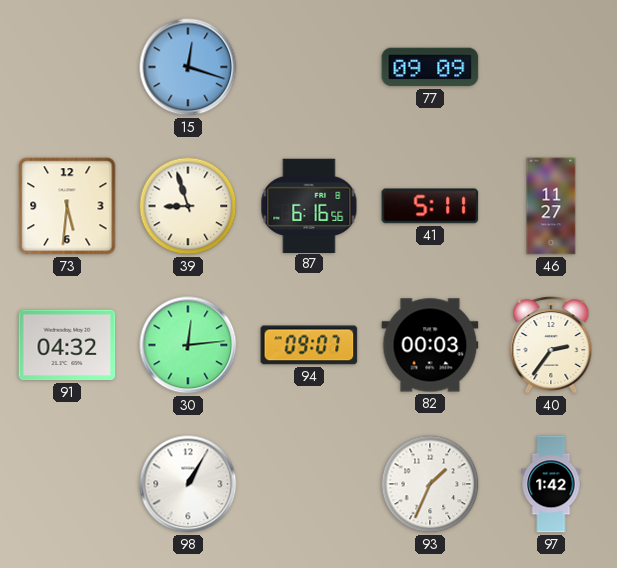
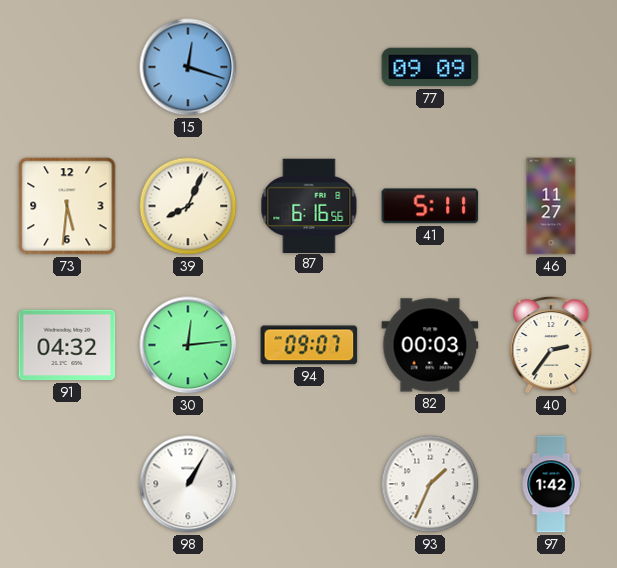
39: 8:57 -> 8:04
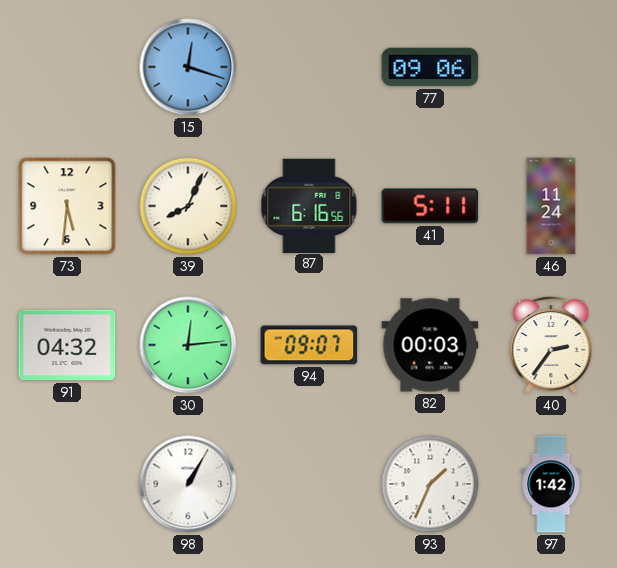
77: 09:09 -> 09:06
46: 11:27 -> 11:24
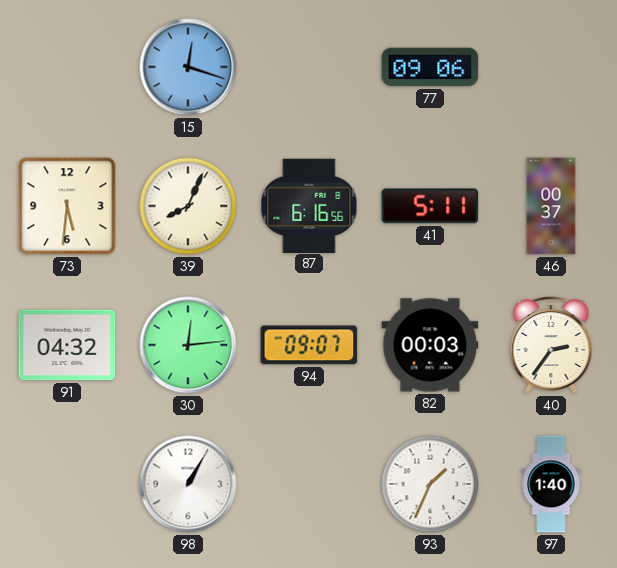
46: 11:24 -> 00:37
97: 1:42 -> 1:40
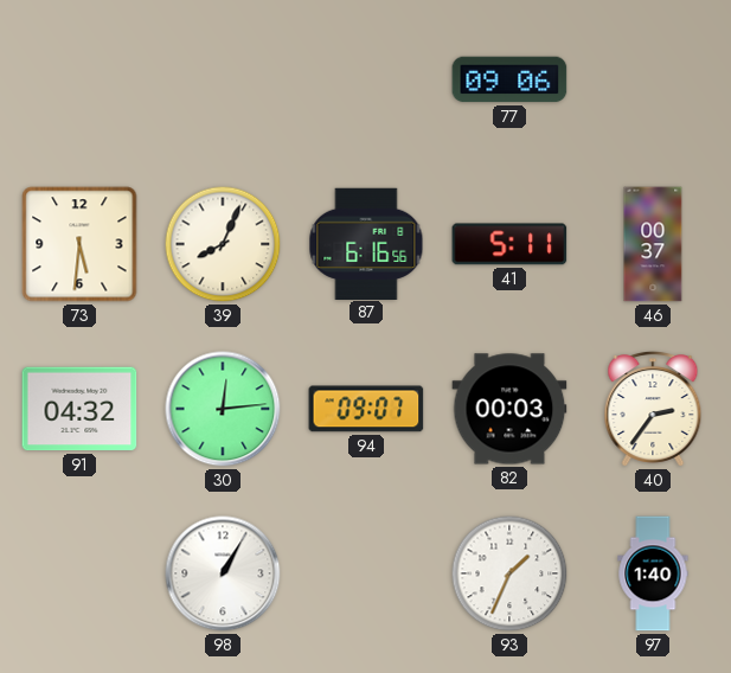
15: 12:18 -> none
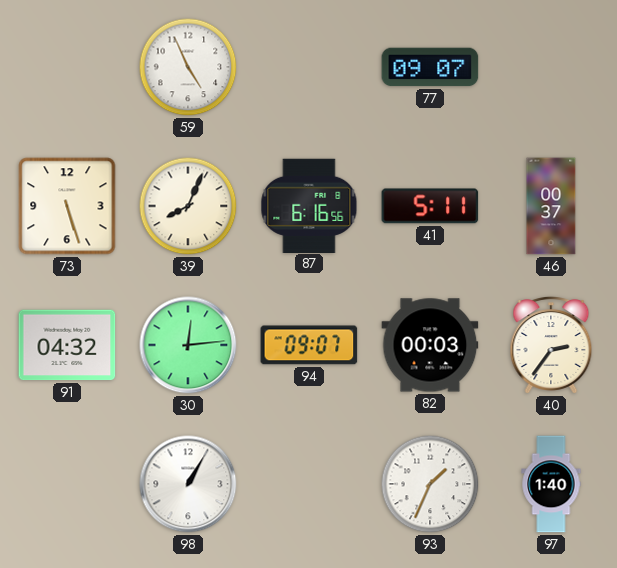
59: none -> 4:56
77: 09:06 -> 09:07
73: 5:31 -> 5:27
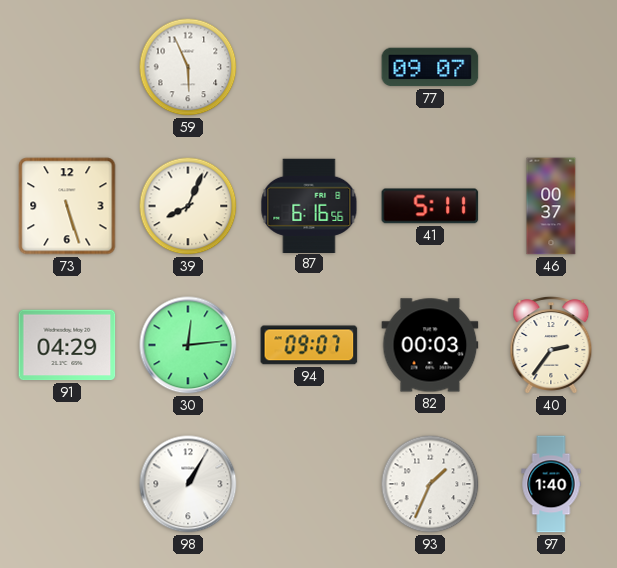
59: 4:56 -> 5:56
91: 04:32 -> 04:29
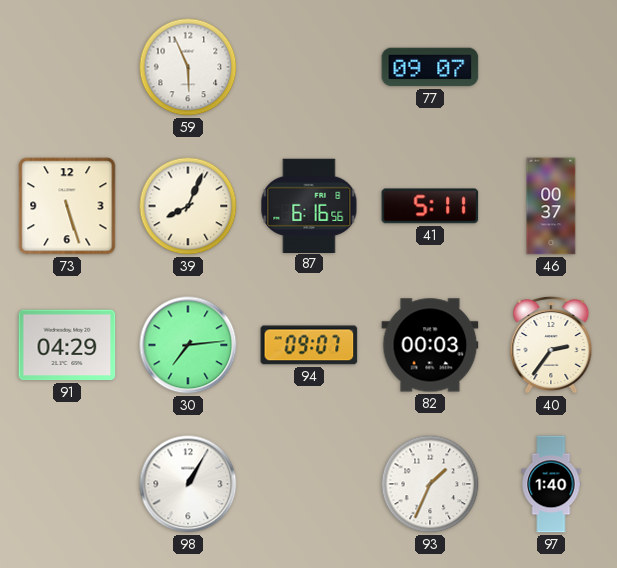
30: 12:14 -> 7:14
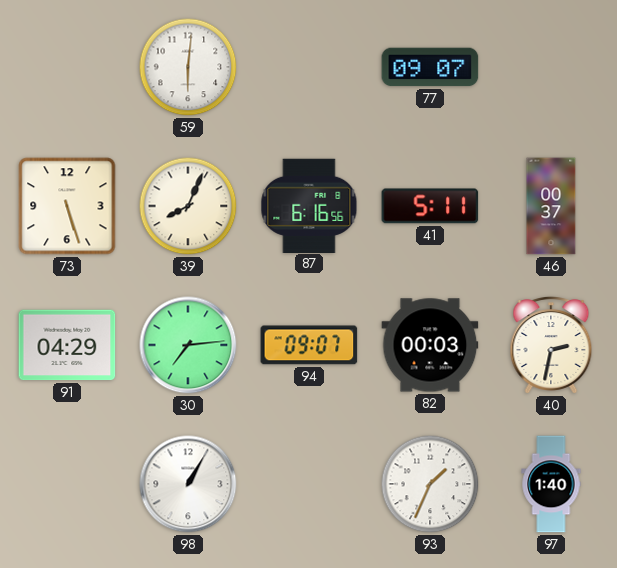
59: 5:56 -> 6:01
40: 2:36 -> 2:32
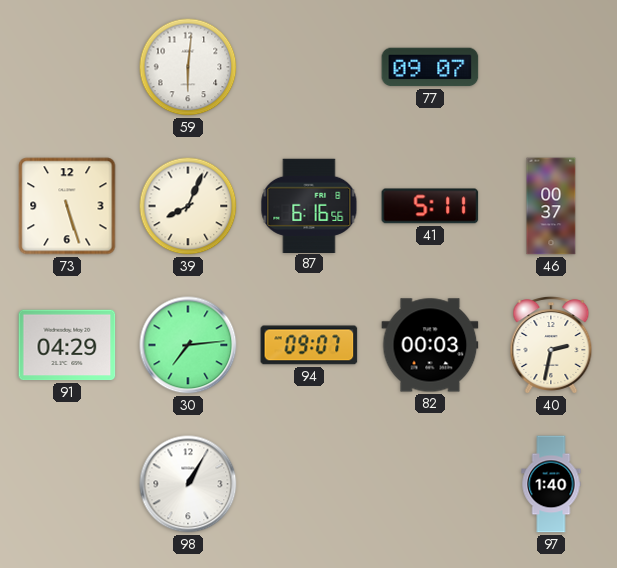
93: 1:34 -> none
